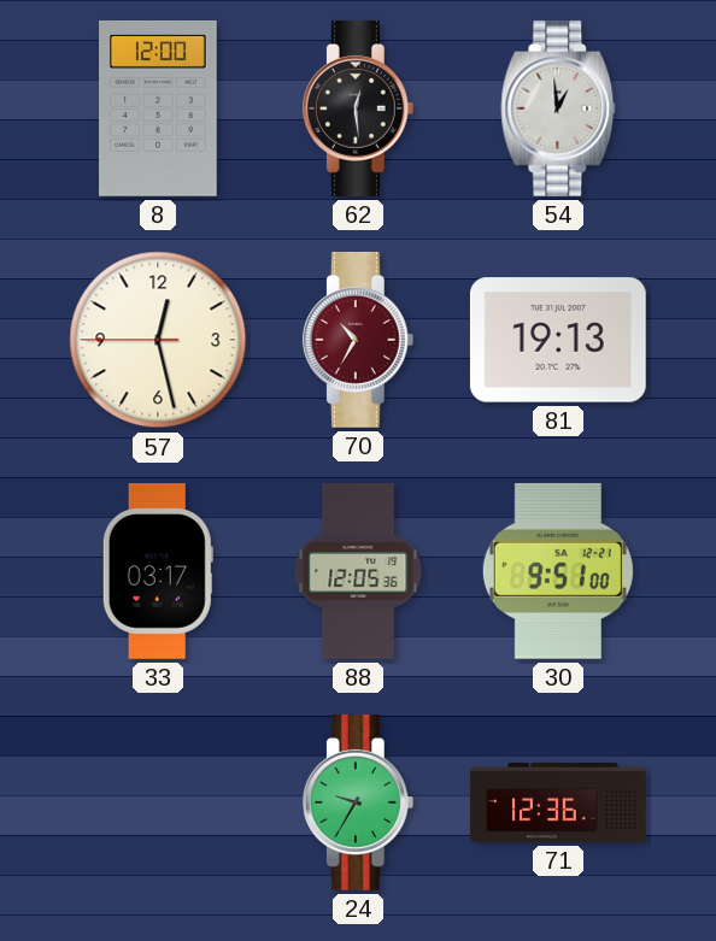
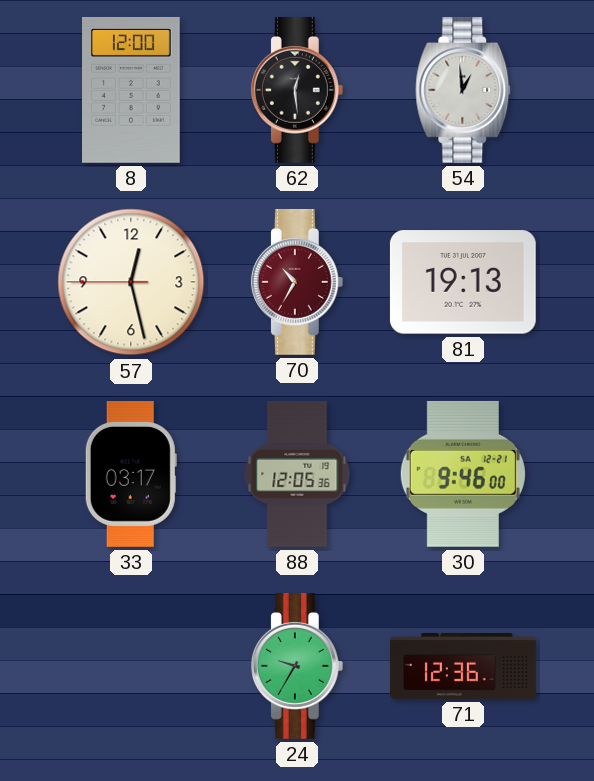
30: 9:51 -> 9:46
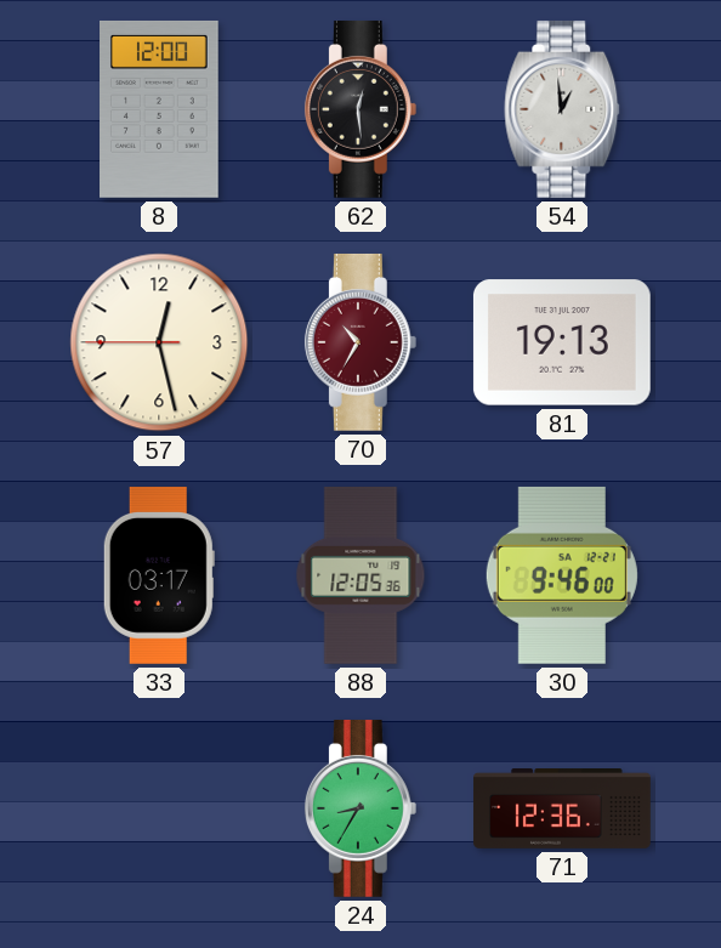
24: 9:35 -> 8:35
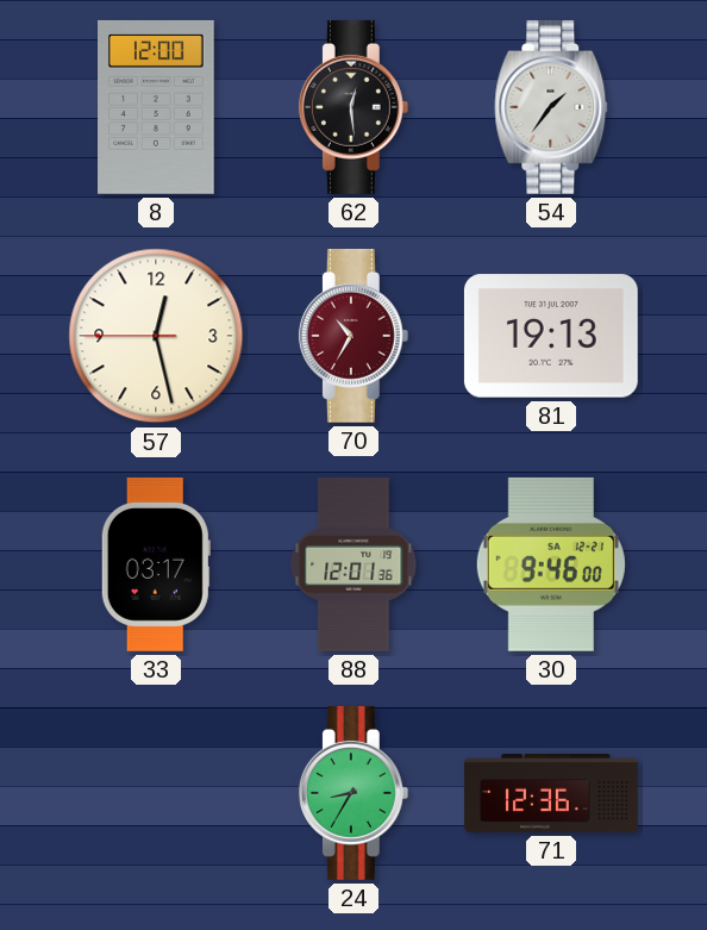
54: 12:59 -> 1:36
88: 12:05 -> 12:01
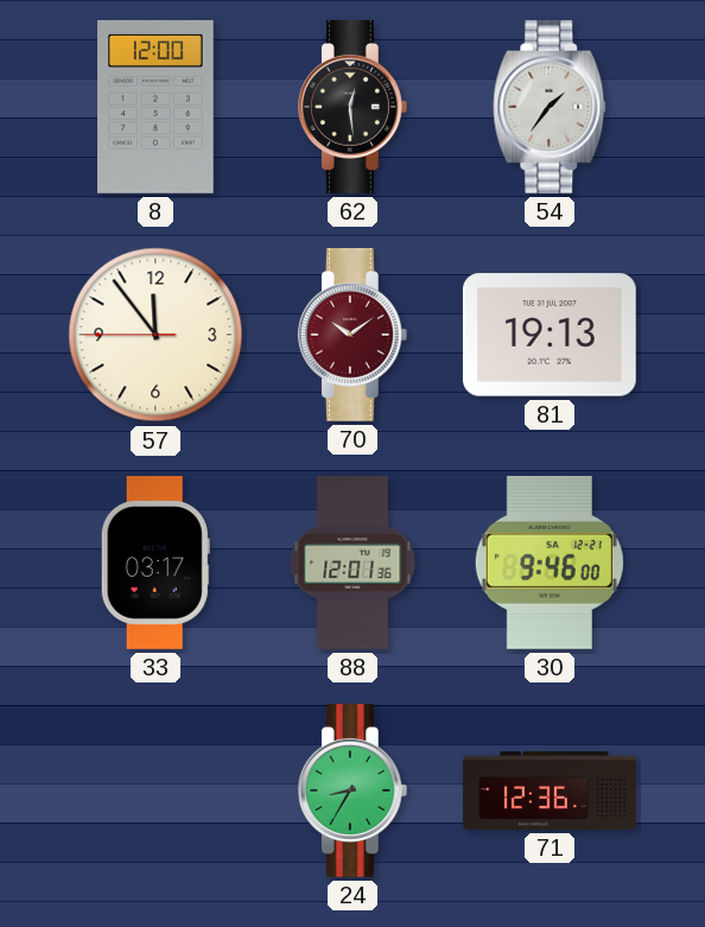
57: 12:27 -> 11:53
70: 10:35 -> 10:09
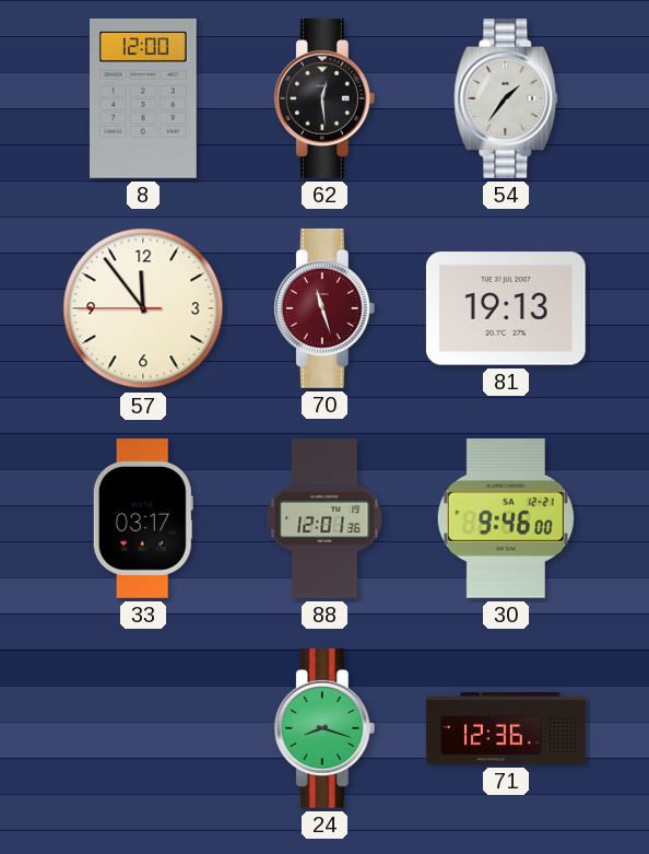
70: 10:09 -> 11:27
24: 8:35 -> 8:18
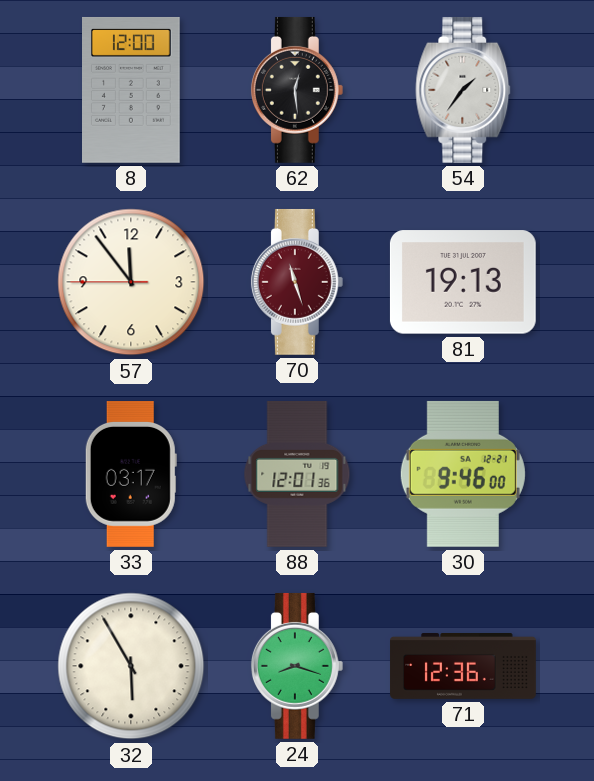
32: none -> 5:55
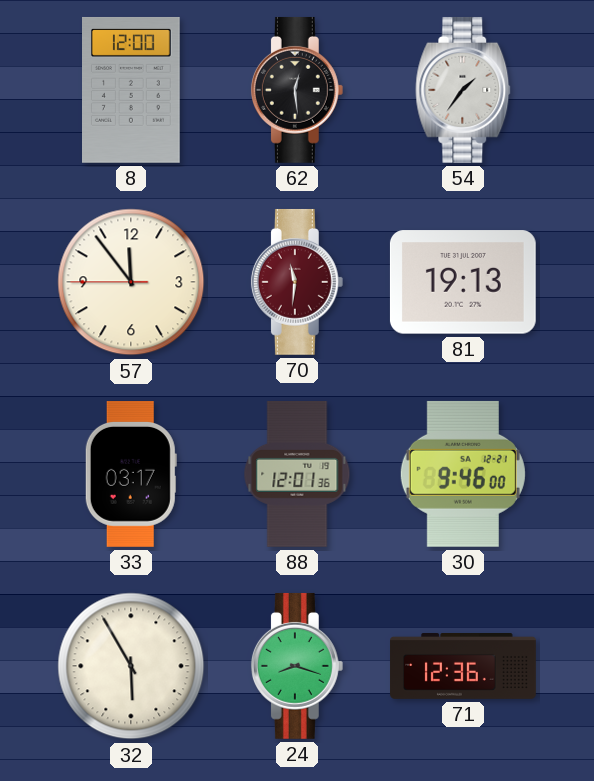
70: 11:27 -> 11:31
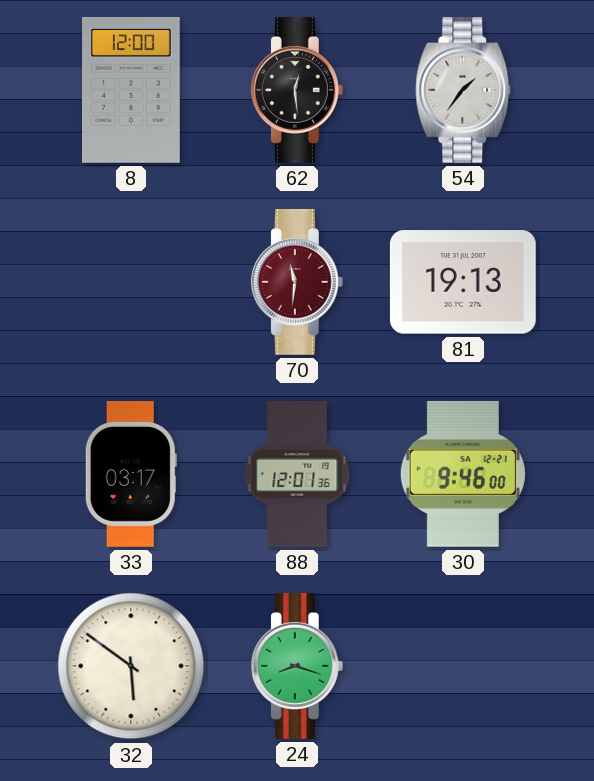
57: 11:53 -> none
32: 5:55 -> 5:51
71: 12:36 -> none
